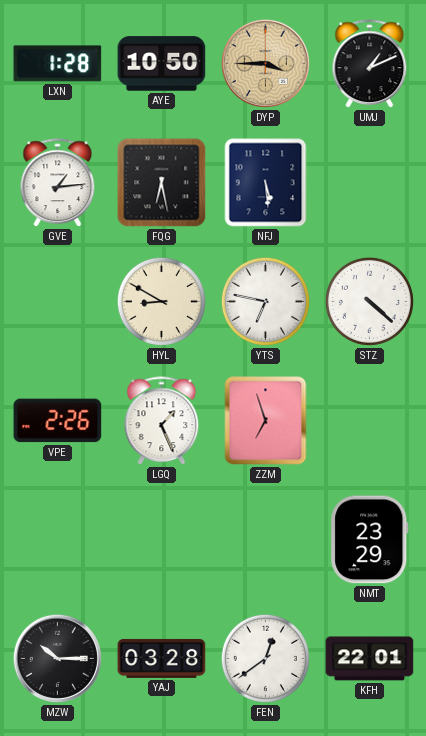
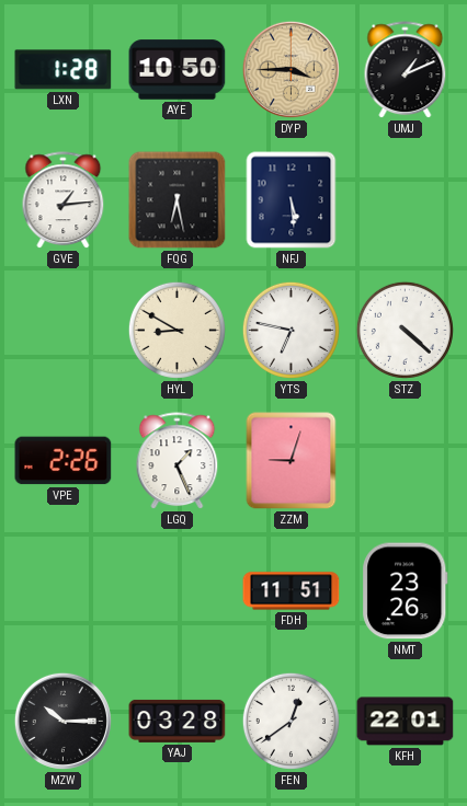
ZZM: 6:57 -> 9:03
FDH: none -> 11:51
NMT: 23:29 -> 23:26
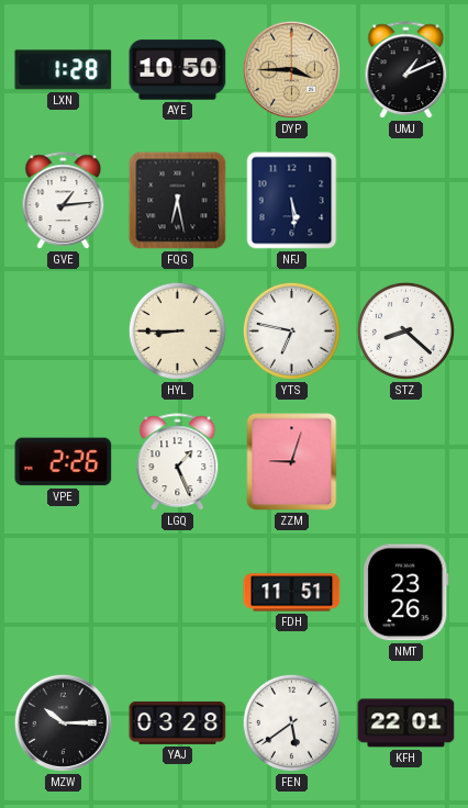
HYL: 8:50 -> 8:45
STZ: 4:22 -> 8:22
FEN: 12:39 -> 5:39
